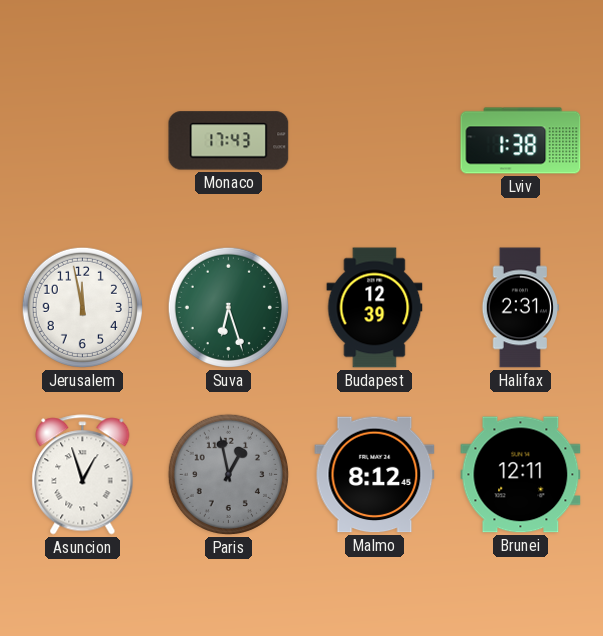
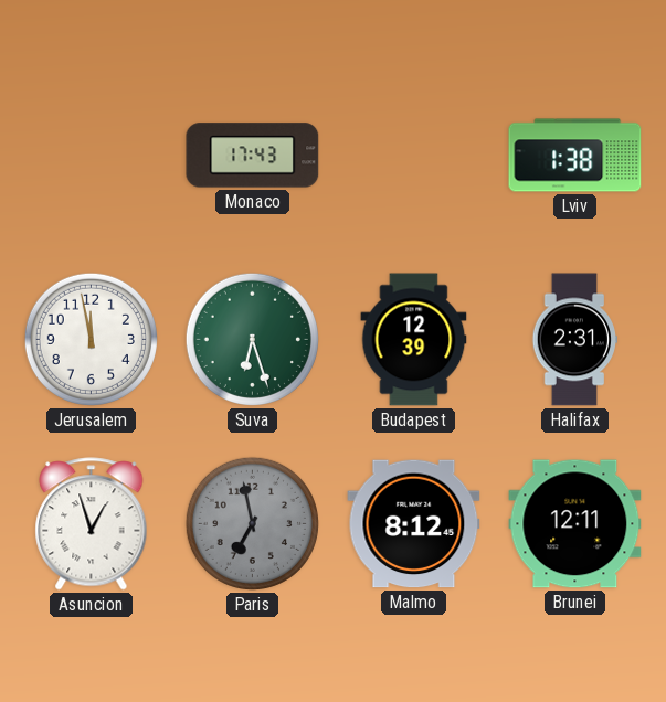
Paris: 12:58 -> 6:58
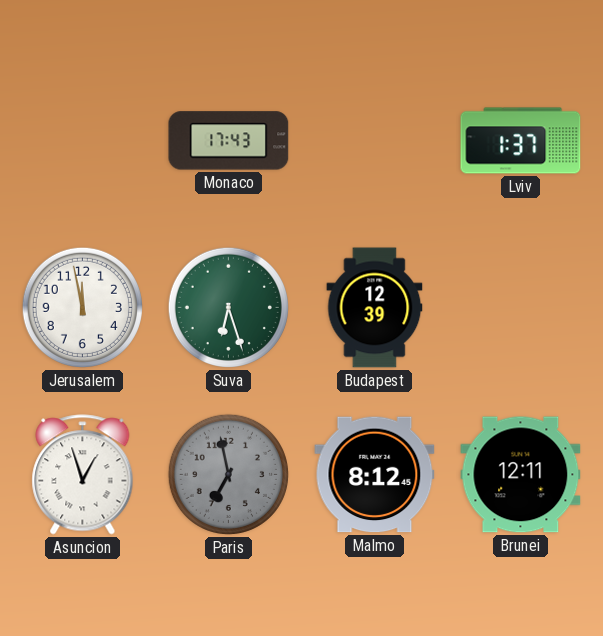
Lviv: 1:38 -> 1:37
Halifax: 2:31 -> none
